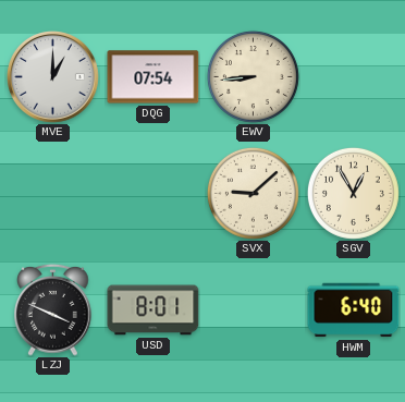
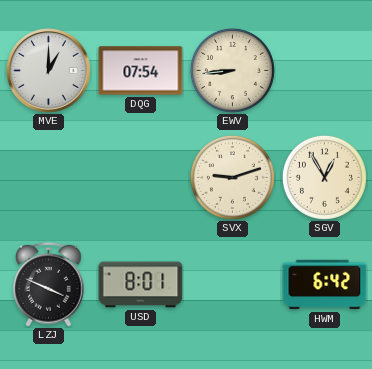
SVX: 9:08 -> 9:12
HWM: 6:40 -> 6:42
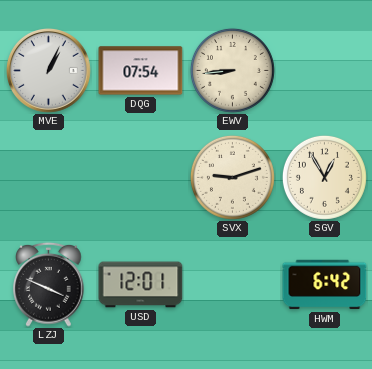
MVE: 1:00 -> 1:04
USD: 8:01 -> 12:01
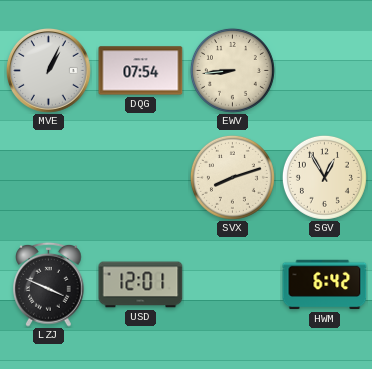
SVX: 9:12 -> 8:12
